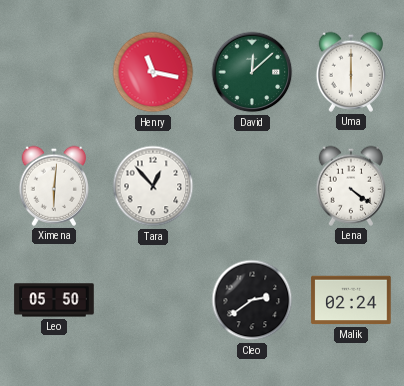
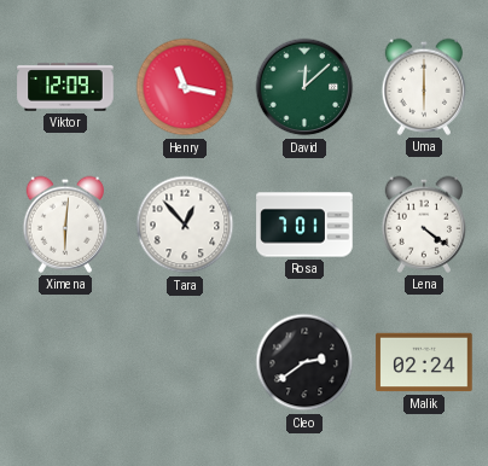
Viktor: none -> 12:09
Rosa: none -> 7:01
Leo: 05:50 -> none
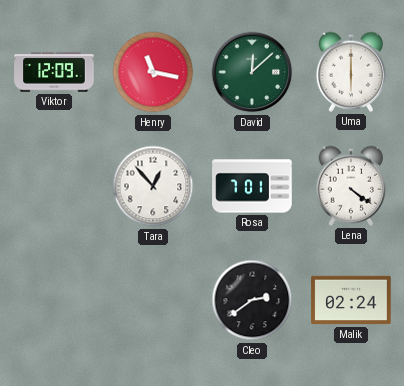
Ximena: 6:01 -> none
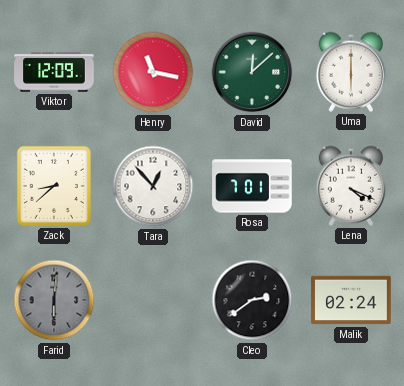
Zack: none -> 8:38
Lena: 4:21 -> 4:19
Farid: none -> 6:01
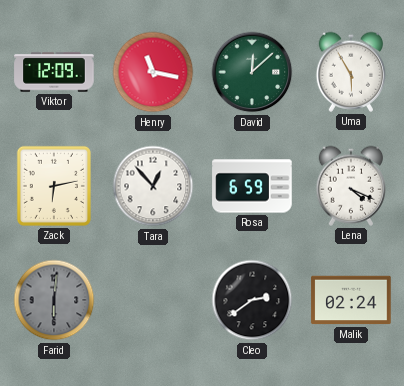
Uma: 6:00 -> 5:55
Zack: 8:38 -> 6:13
Rosa: 7:01 -> 6:59
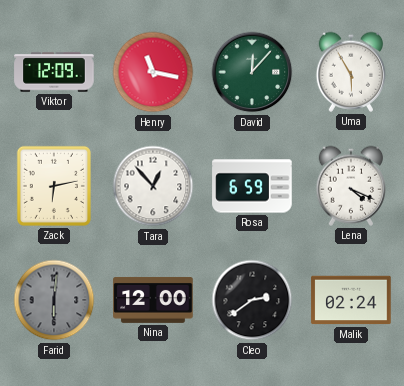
David: 12:08 -> 12:07
Nina: none -> 12:00
